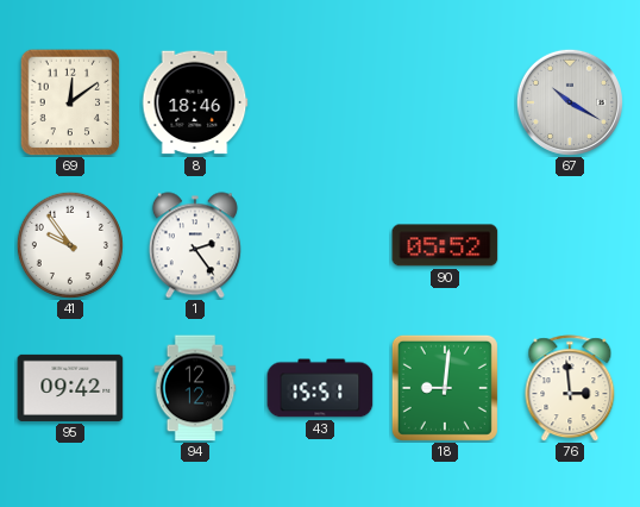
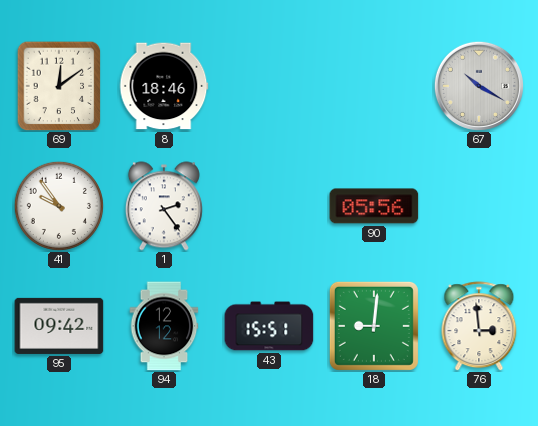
90: 05:52 -> 05:56
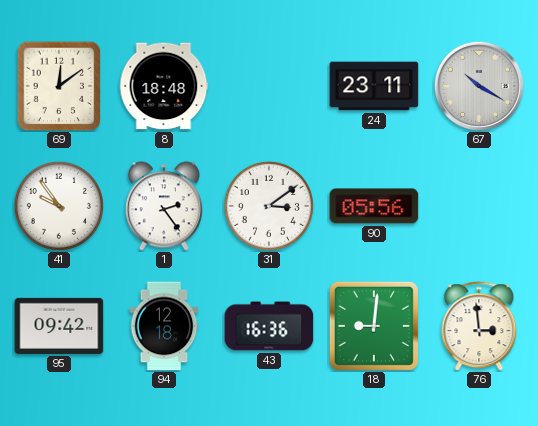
8: 18:46 -> 18:48
24: none -> 23:11
31: none -> 3:09
94: 12:12 -> 12:18
43: 15:51 -> 16:36
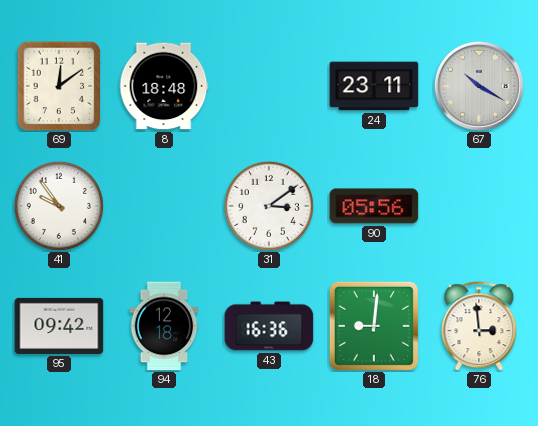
1: 2:24 -> none
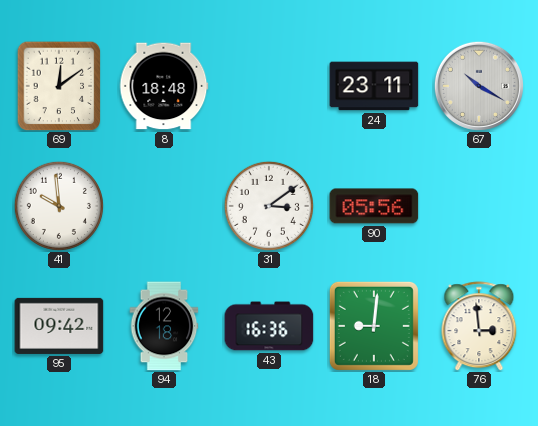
41: 9:54 -> 9:59
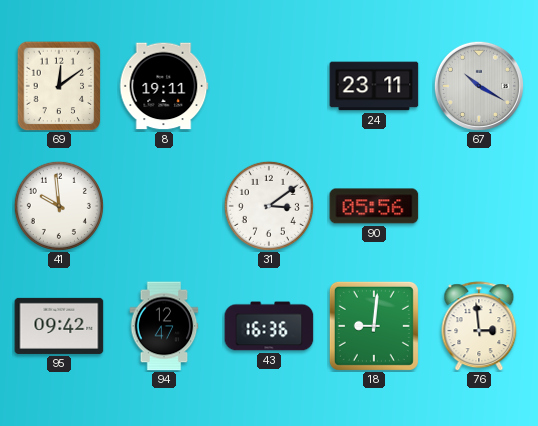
8: 18:48 -> 19:11
94: 12:18 -> 12:47
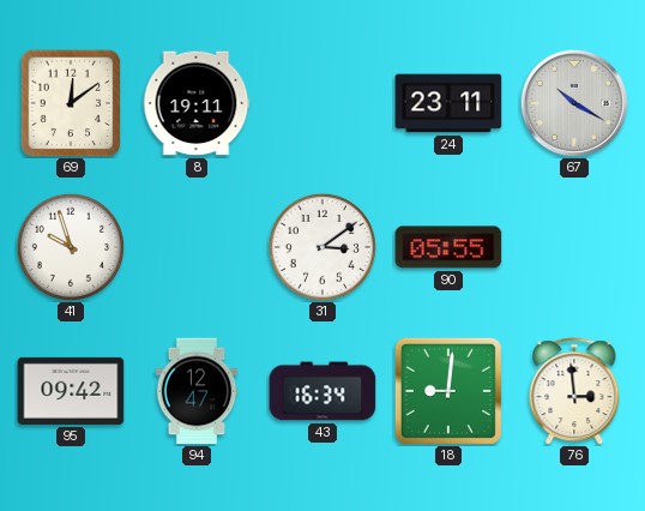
41: 9:59 -> 9:57
90: 05:56 -> 05:55
43: 16:36 -> 16:34
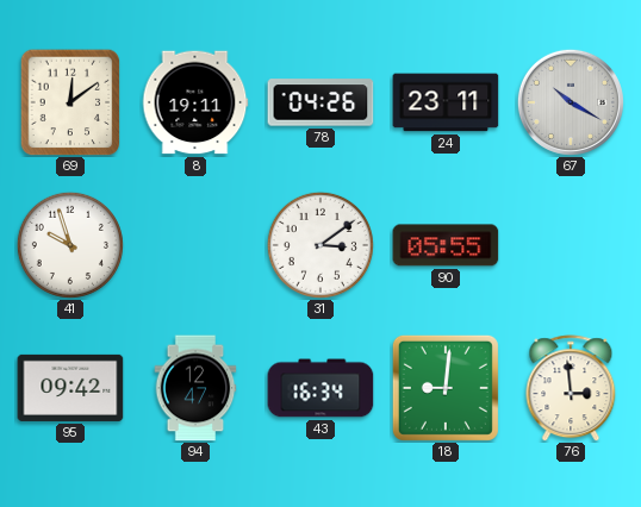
78: none -> 04:26
